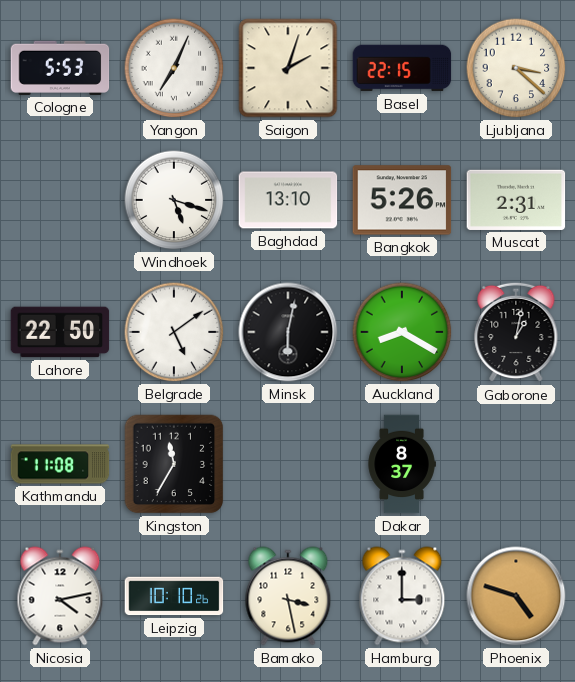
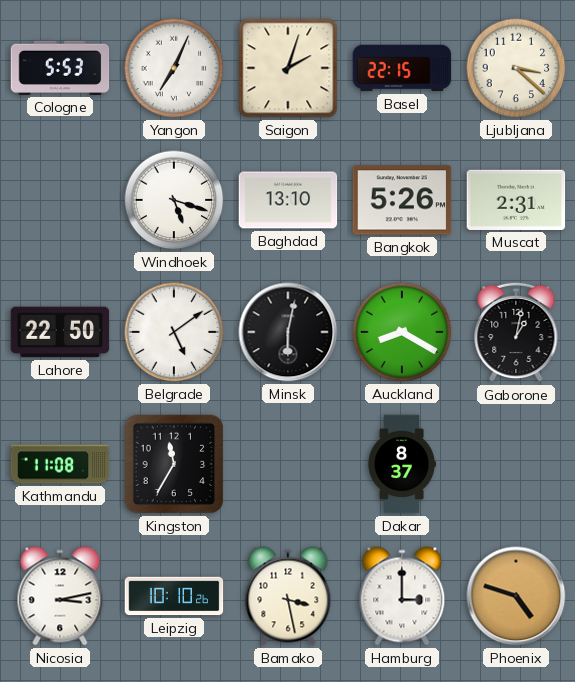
Nicosia: 4:13 -> 3:13
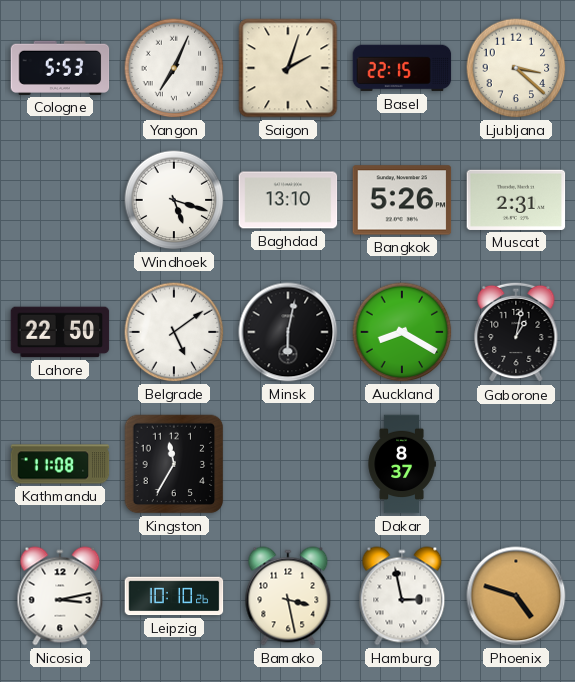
Hamburg: 3:00 -> 2:58
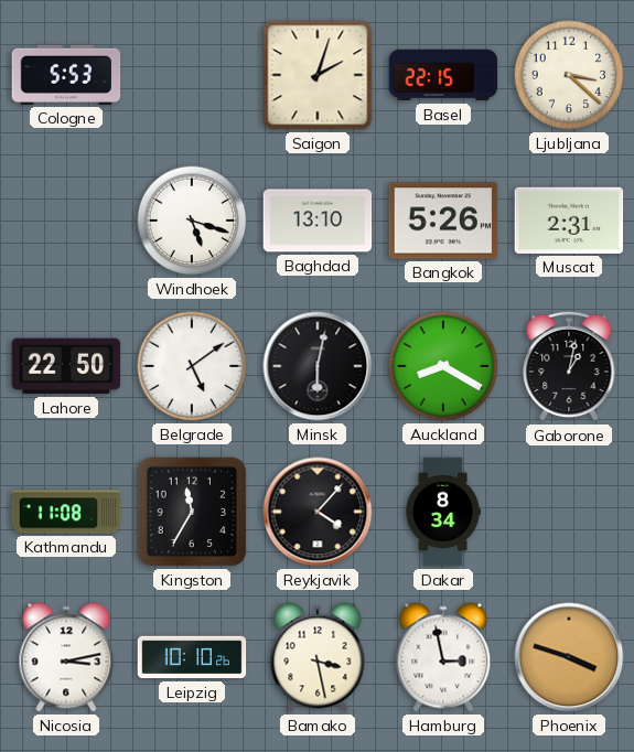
Yangon: 7:04 -> none
Reykjavik: none -> 4:07
Dakar: 8:37 -> 8:34
Phoenix: 4:48 -> 3:48
